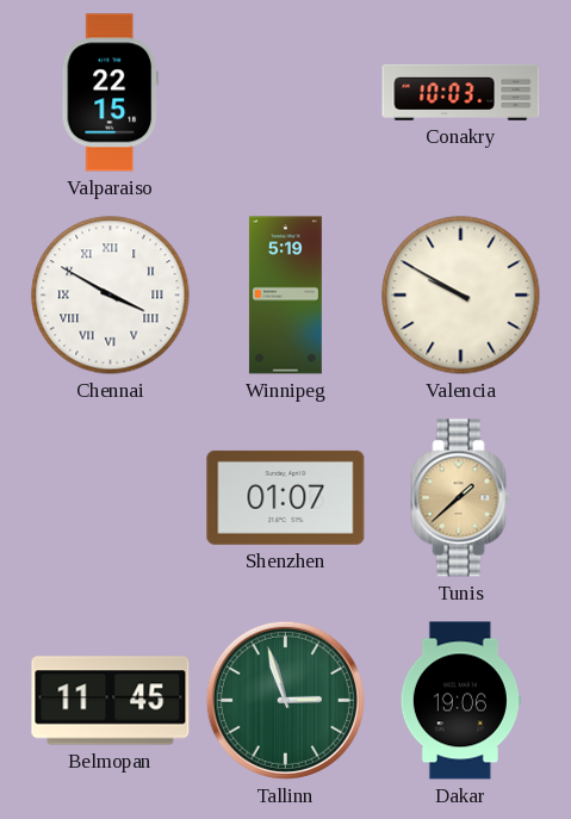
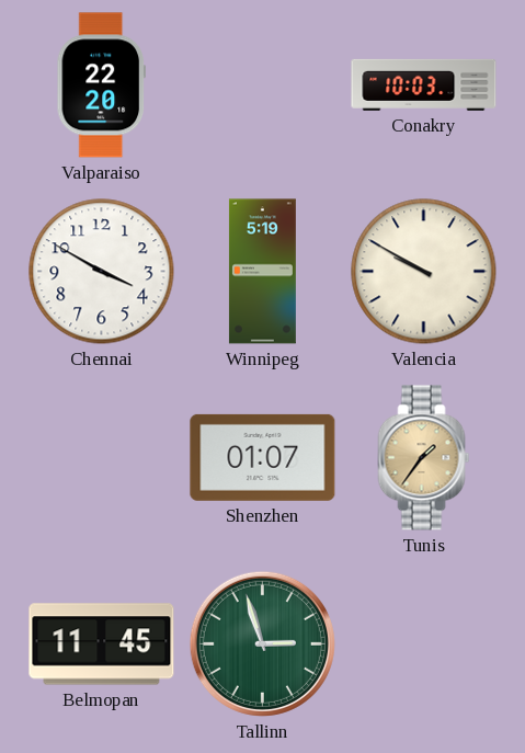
Valparaiso: 22:15 -> 22:20
Chennai numerals: Roman -> Arabic
Tunis: 1:38 -> 1:36
Dakar: 19:06 -> none
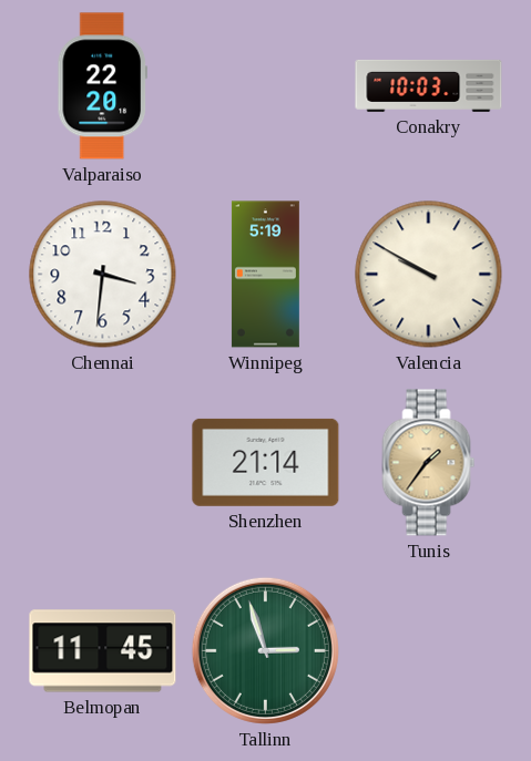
Chennai: 3:50 -> 3:31
Shenzhen: 01:07 -> 21:14
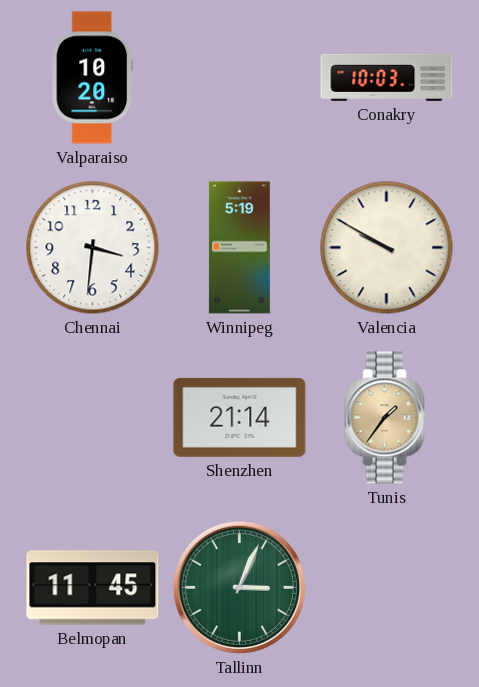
Valparaiso: 22:20 -> 10:20
Tallinn: 2:57 -> 3:04
